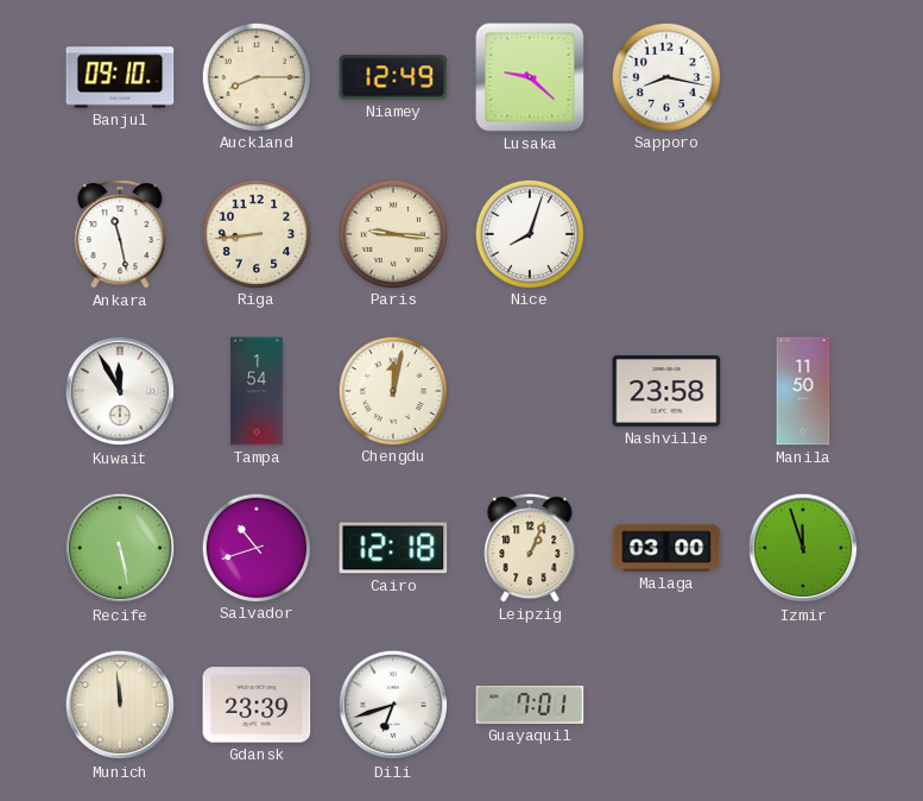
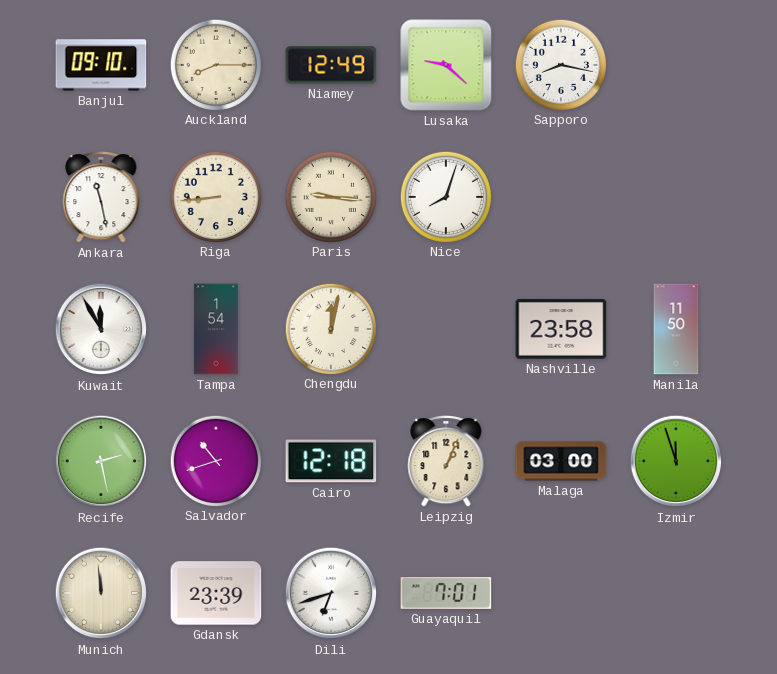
Recife: 5:28 -> 2:28
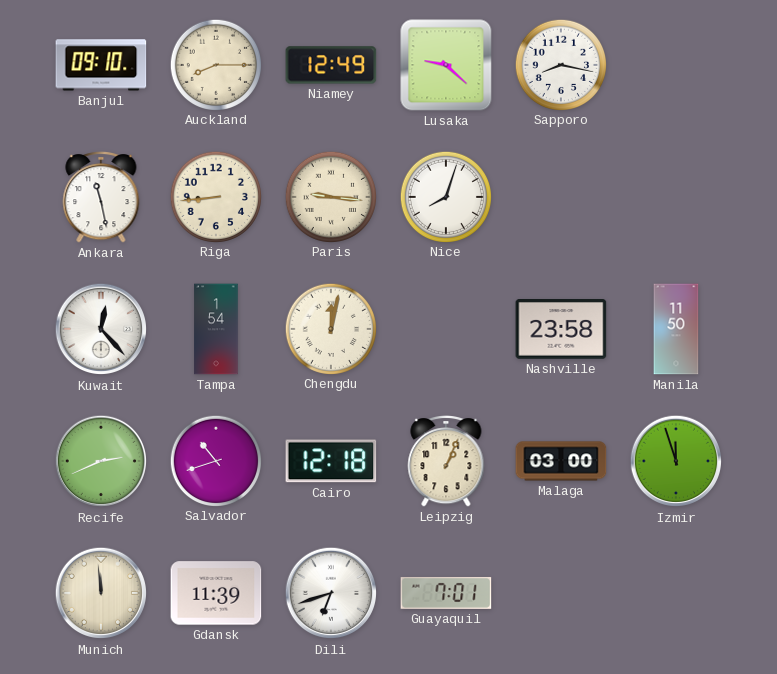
Kuwait: 11:55 -> 12:23
Recife: 2:28 -> 2:41
Gdansk: 23:39 -> 11:39
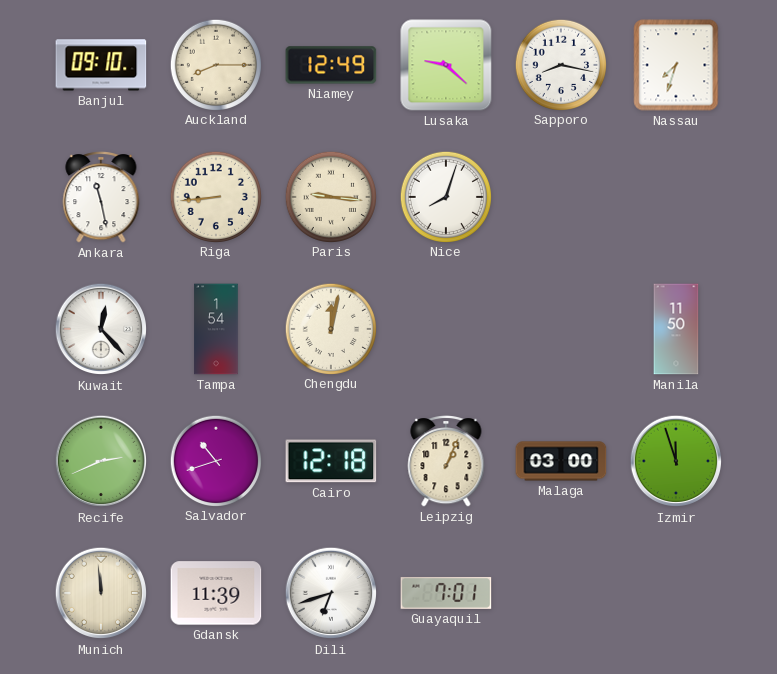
Nassau: none -> 7:33
Nashville: 23:58 -> none
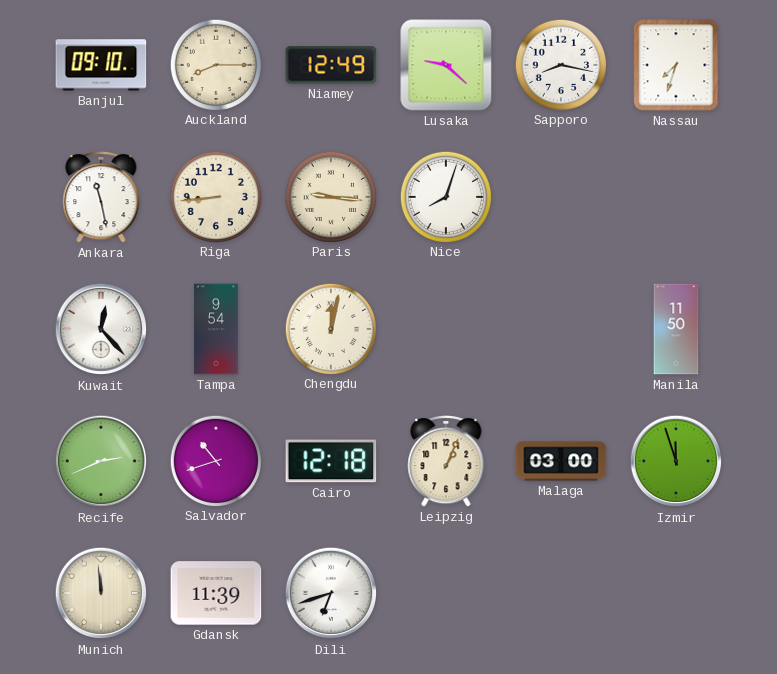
Tampa: 1:54 -> 9:54
Guayaquil: 7:01 -> none
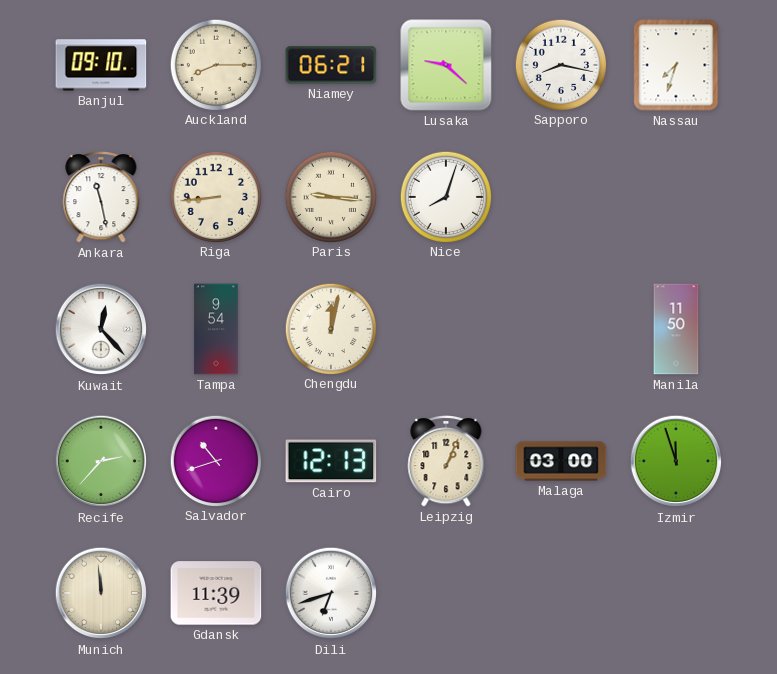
Niamey: 12:49 -> 06:21
Recife: 2:41 -> 2:37
Cairo: 12:18 -> 12:13
